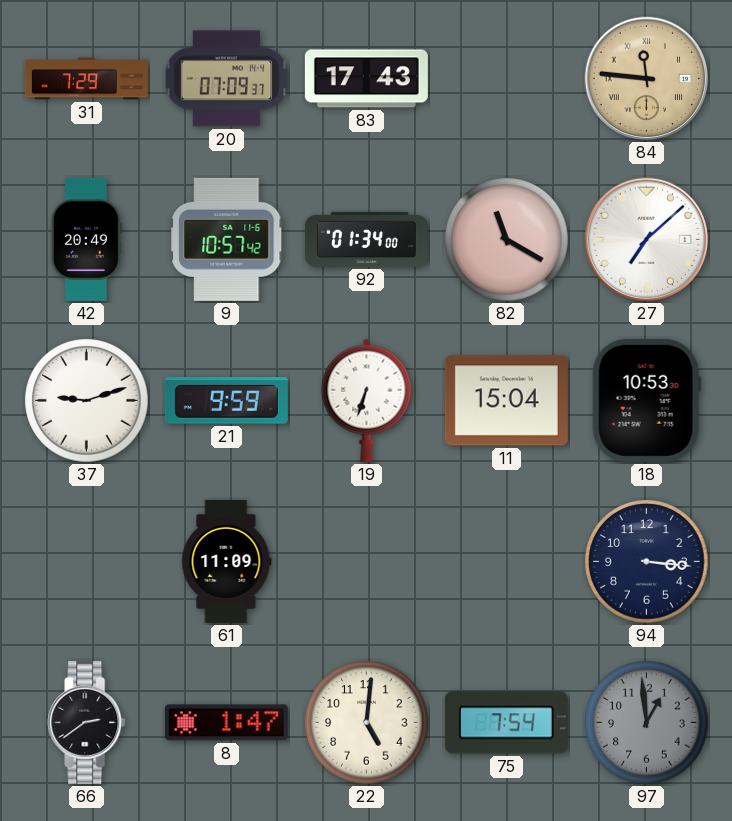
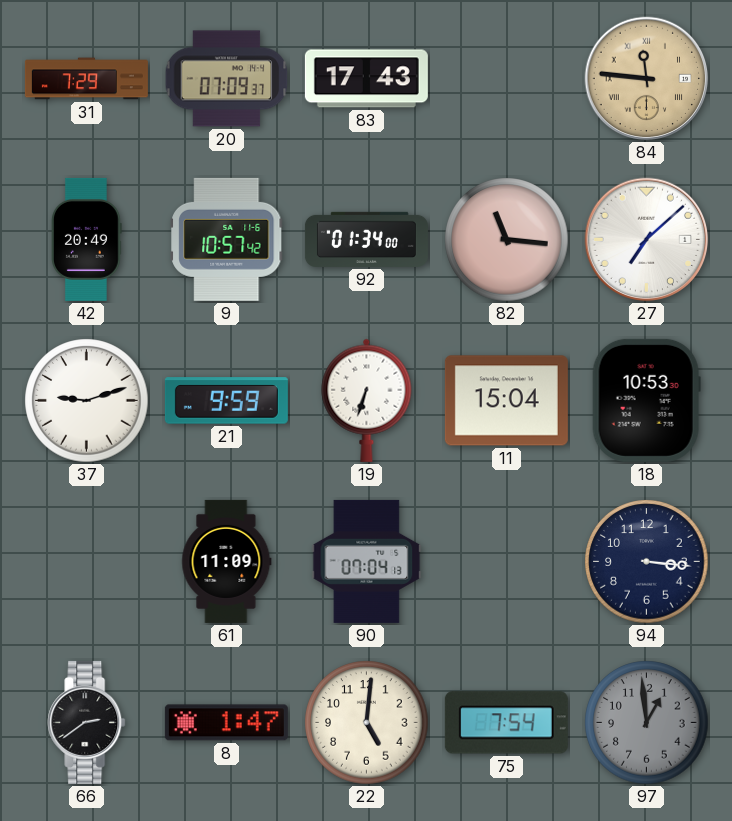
82: 11:20 -> 11:16
90: none -> 07:04
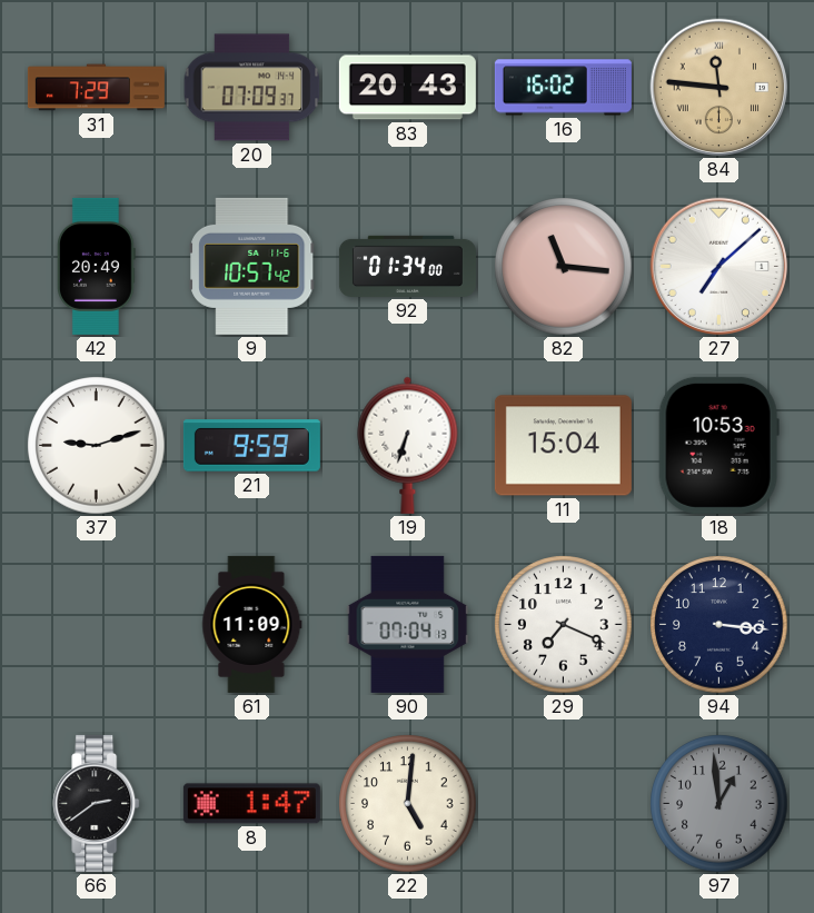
83: 17:43 -> 20:43
16: none -> 16:02
29: none -> 7:19
75: 7:54 -> none
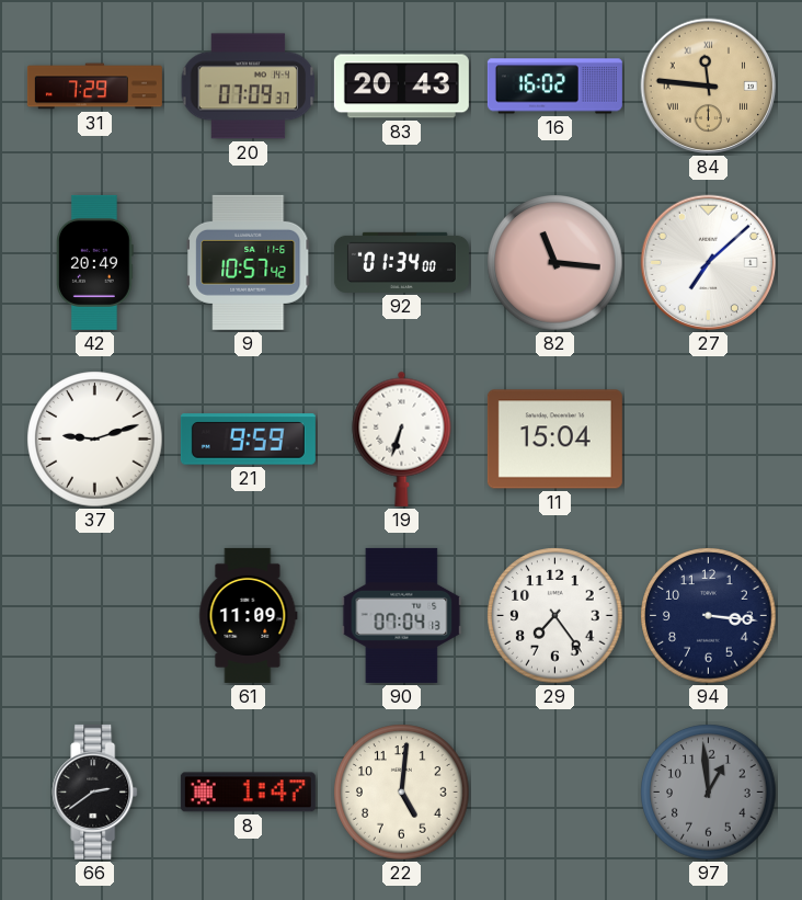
18: 10:53 -> none
29: 7:19 -> 7:24
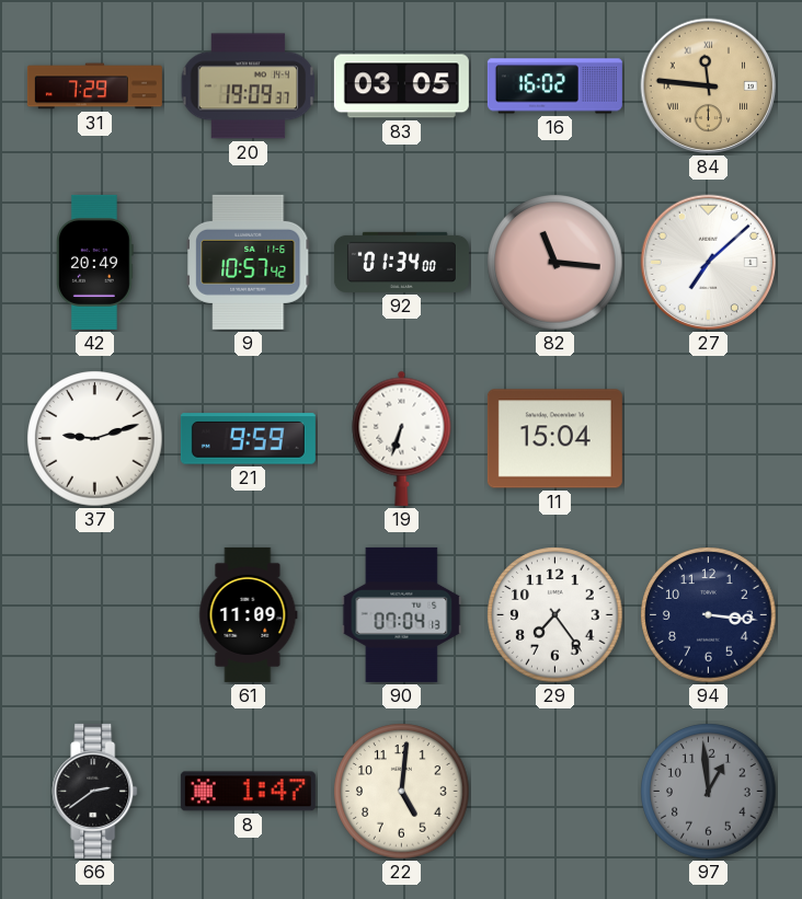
20: 07:09 -> 19:09
83: 20:43 -> 03:05
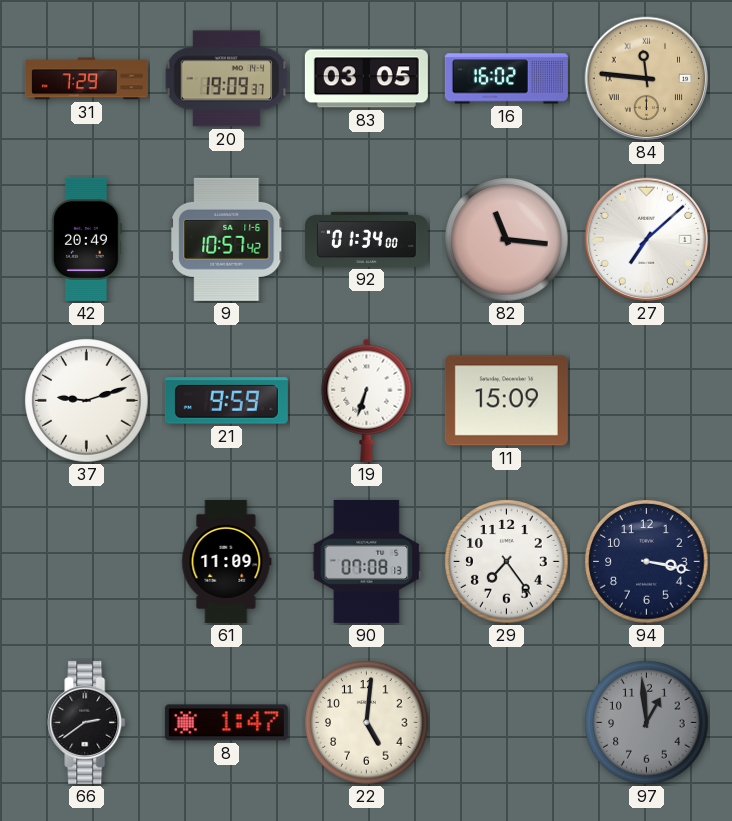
11: 15:04 -> 15:09
90: 07:04 -> 07:08
94: 3:16 -> 3:17
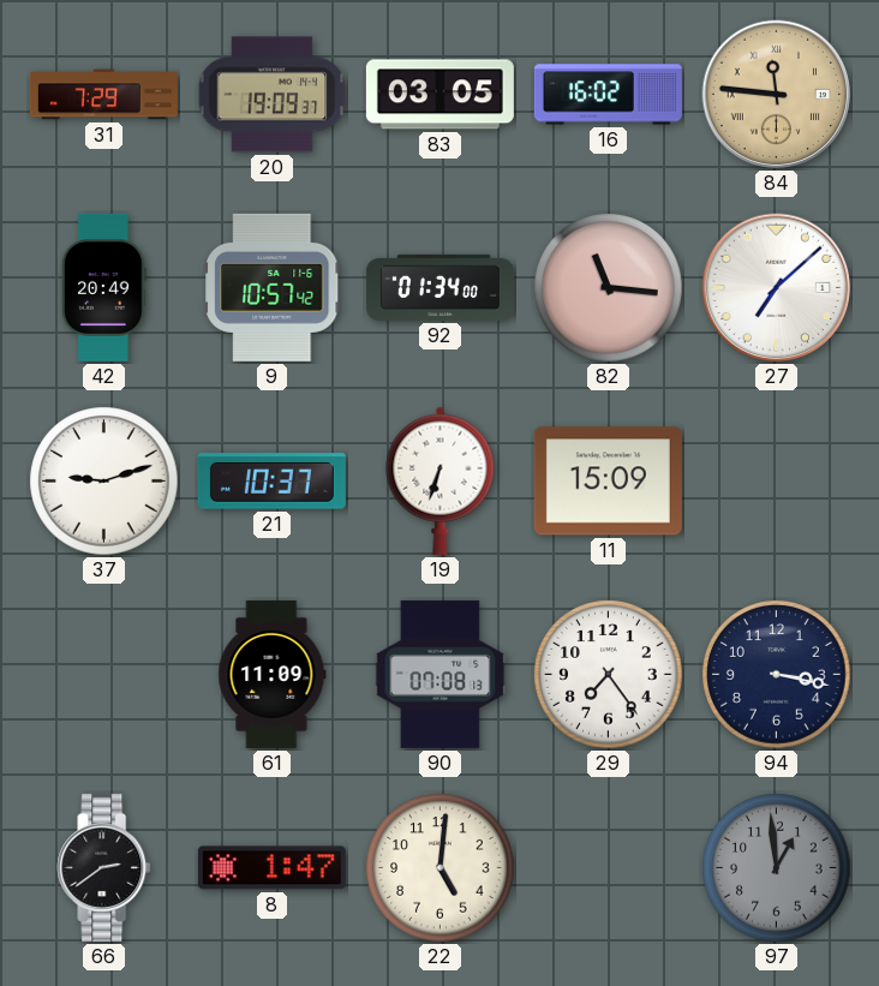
21: 9:59 -> 10:37
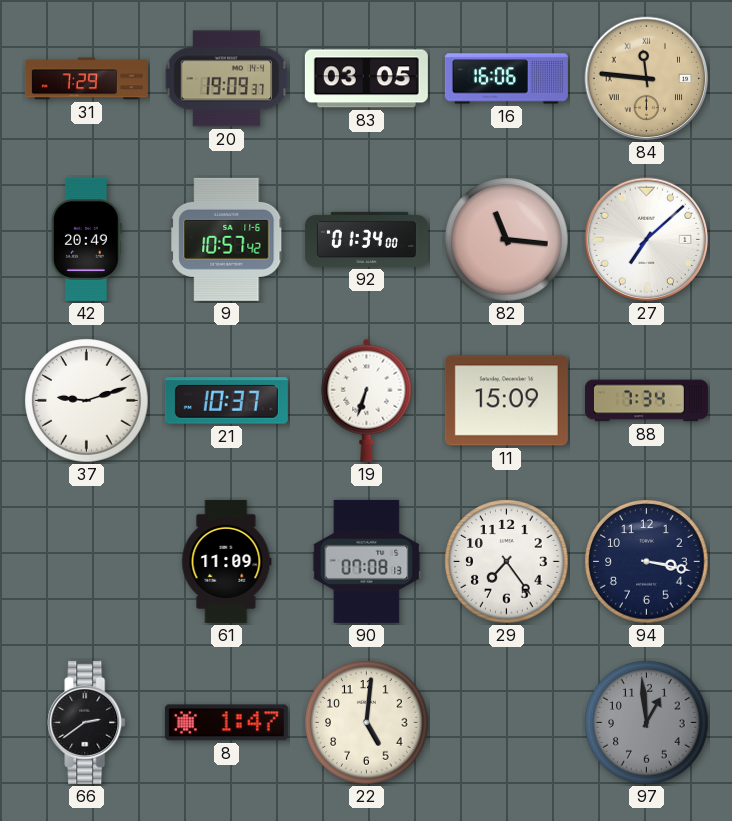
16: 16:02 -> 16:06
88: none -> 7:34
